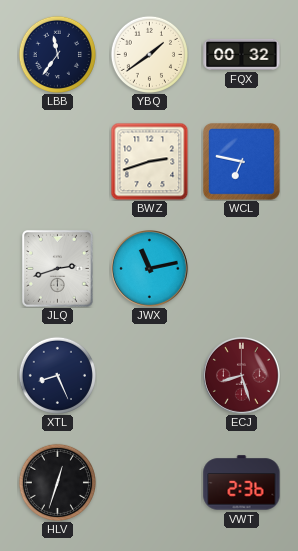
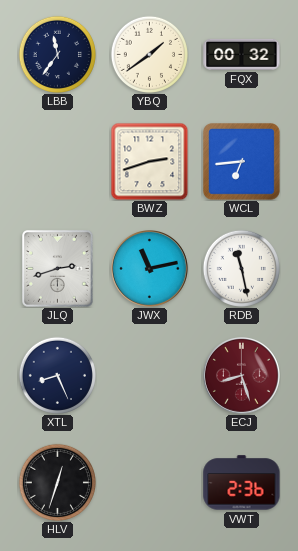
WCL: 6:47 -> 6:44
RDB: none -> 11:28
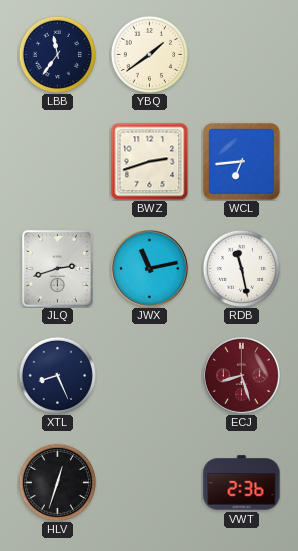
FQX: 00:32 -> none
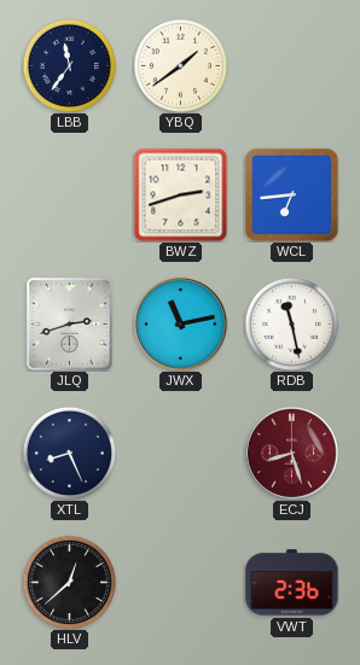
HLV: 12:33 -> 12:38
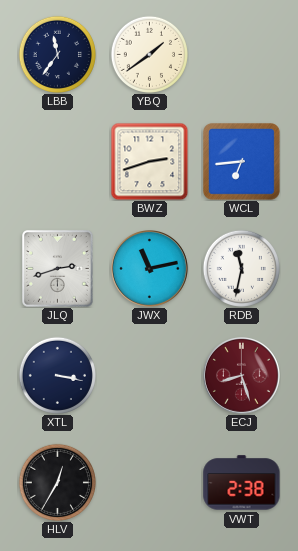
RDB: 11:28 -> 11:32
XTL: 8:26 -> 3:17
HLV: 12:38 -> 12:35
VWT: 2:36 -> 2:38
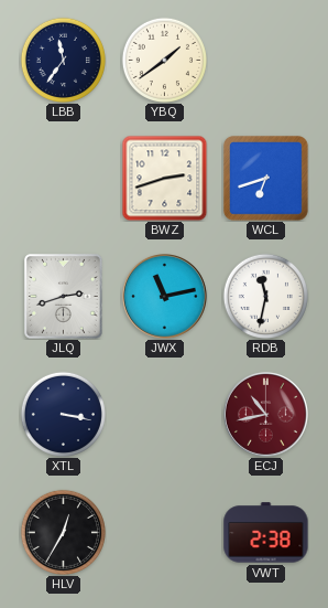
WCL: 6:44 -> 6:42
ECJ: 8:27 -> 10:43
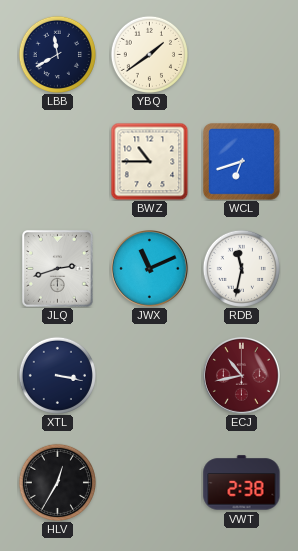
LBB: 11:36 -> 11:40
BWZ: 2:42 -> 10:45
JWX: 11:13 -> 11:11
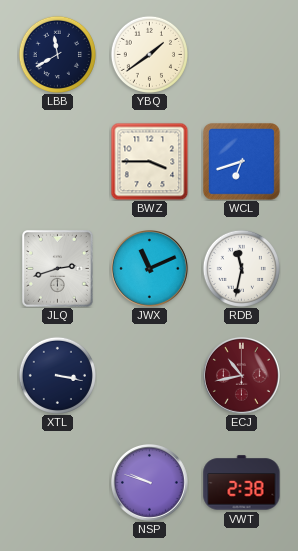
BWZ: 10:45 -> 3:45
HLV: 12:35 -> none
NSP: none -> 9:48
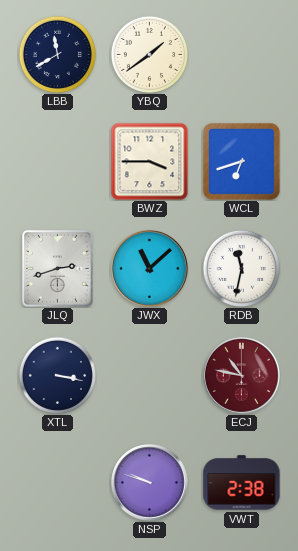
JWX: 11:11 -> 11:08
ECJ: 10:43 -> 10:47
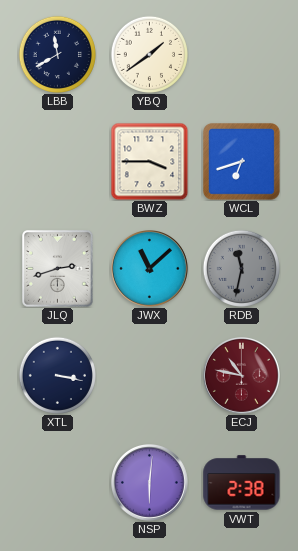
RDB dial: white -> grey
NSP: 9:48 -> 6:01
